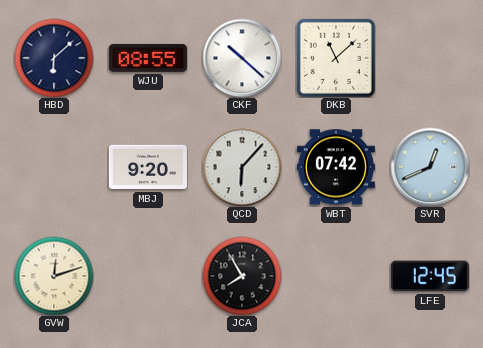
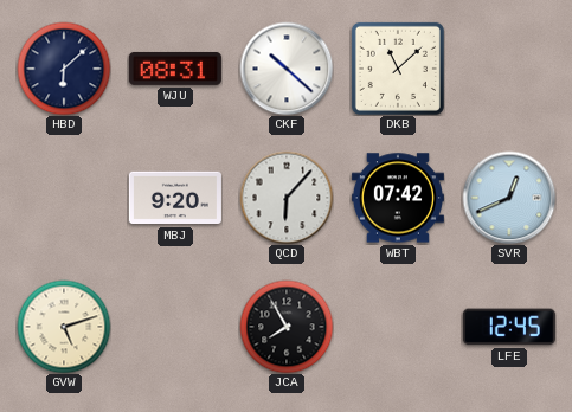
WJU: 08:55 -> 08:31
GVW: 12:12 -> 5:12
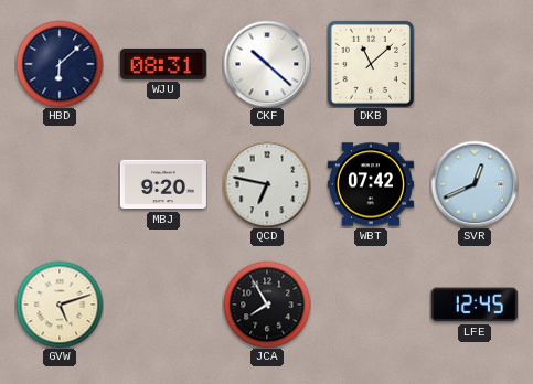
QCD: 6:07 -> 6:47
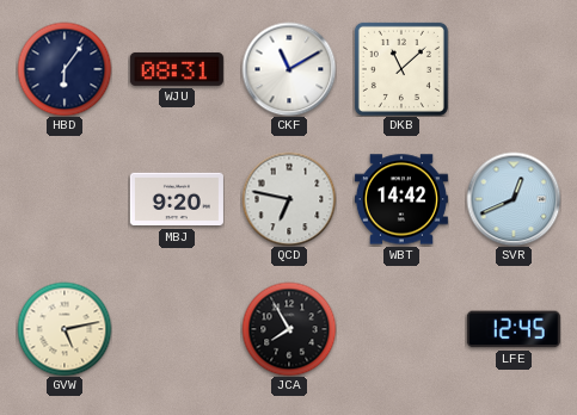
HBD: 6:08 -> 6:06
CKF: 10:22 -> 11:10
WBT: 07:42 -> 14:42
GVW: 5:12 -> 5:13
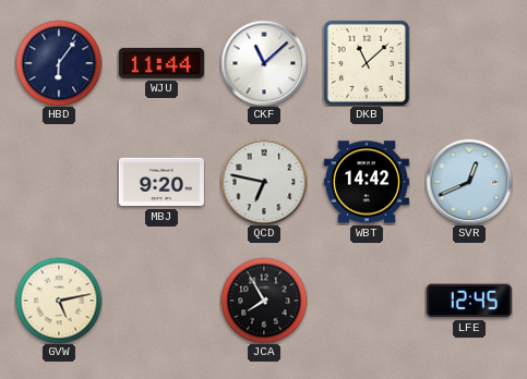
WJU: 08:31 -> 11:44
CKF: 11:10 -> 11:08
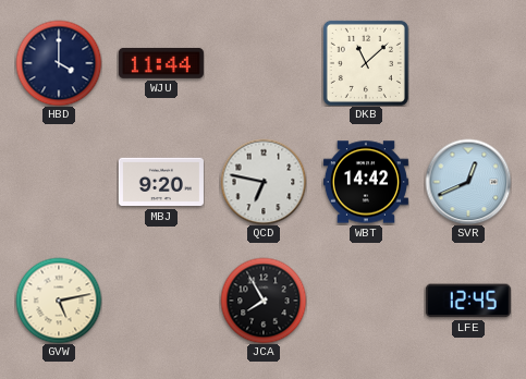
HBD: 6:06 -> 4:00
CKF: 11:08 -> none
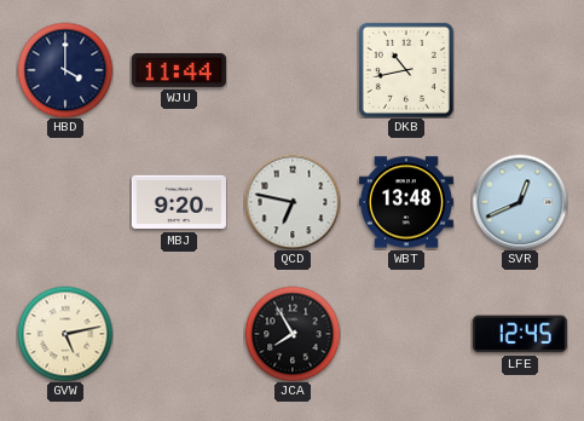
DKB: 11:08 -> 10:43
WBT: 14:42 -> 13:48
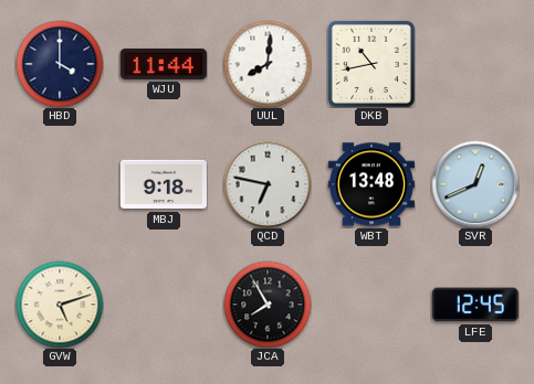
UUL: none -> 8:01
MBJ: 9:20 -> 9:18
GVW: 5:13 -> 5:12
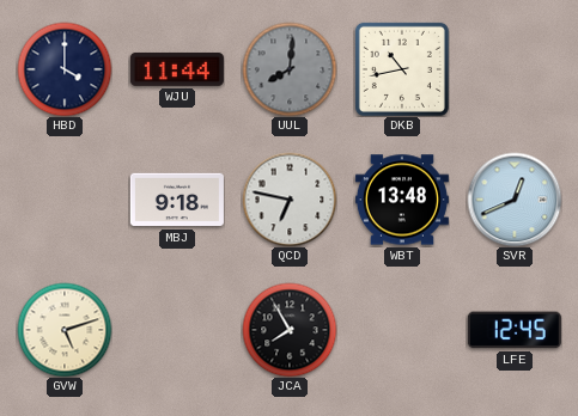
UUL dial: white -> grey
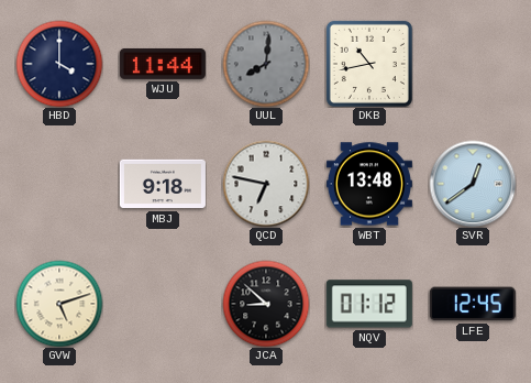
SVR: 12:41 -> 12:39
JCA: 7:55 -> 8:52
NQV: none -> 01:12
